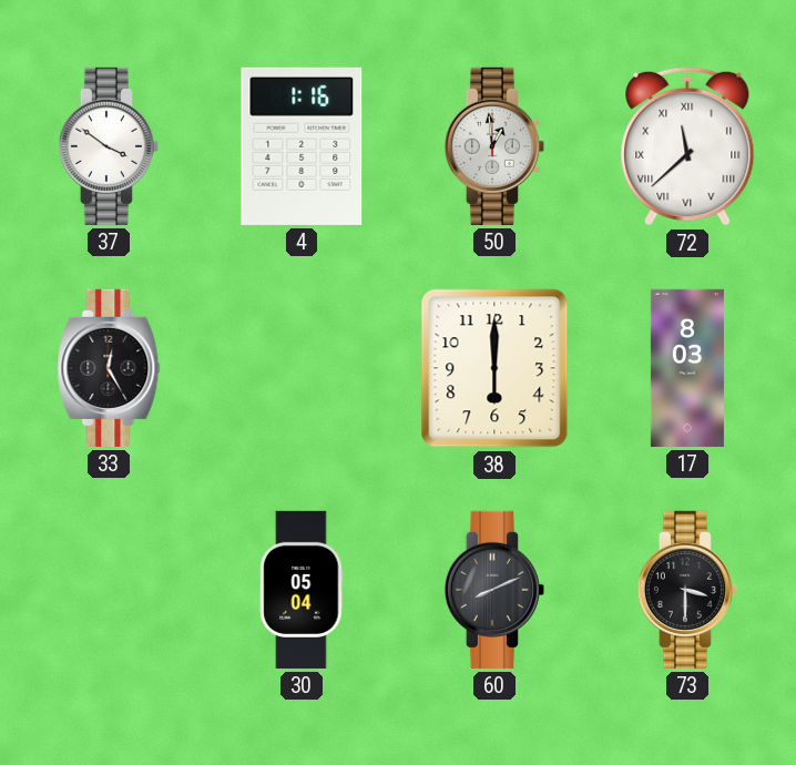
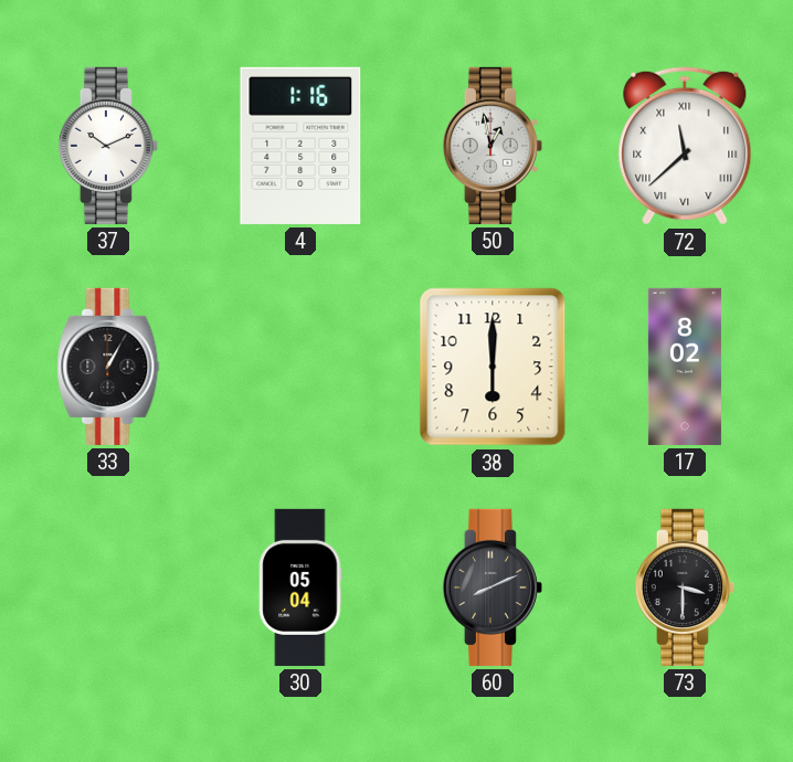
37: 3:51 -> 10:11
50: 12:59 -> 12:58
33: 12:25 -> 1:05
17: 8:03 -> 8:02
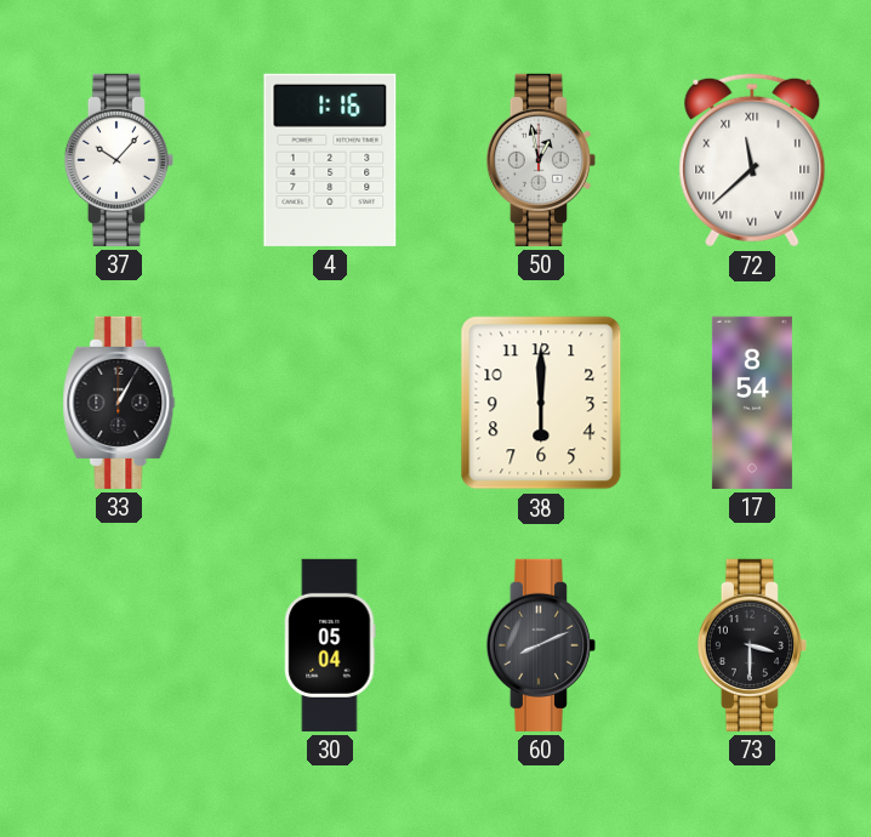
37: 10:11 -> 10:07
17: 8:02 -> 8:54
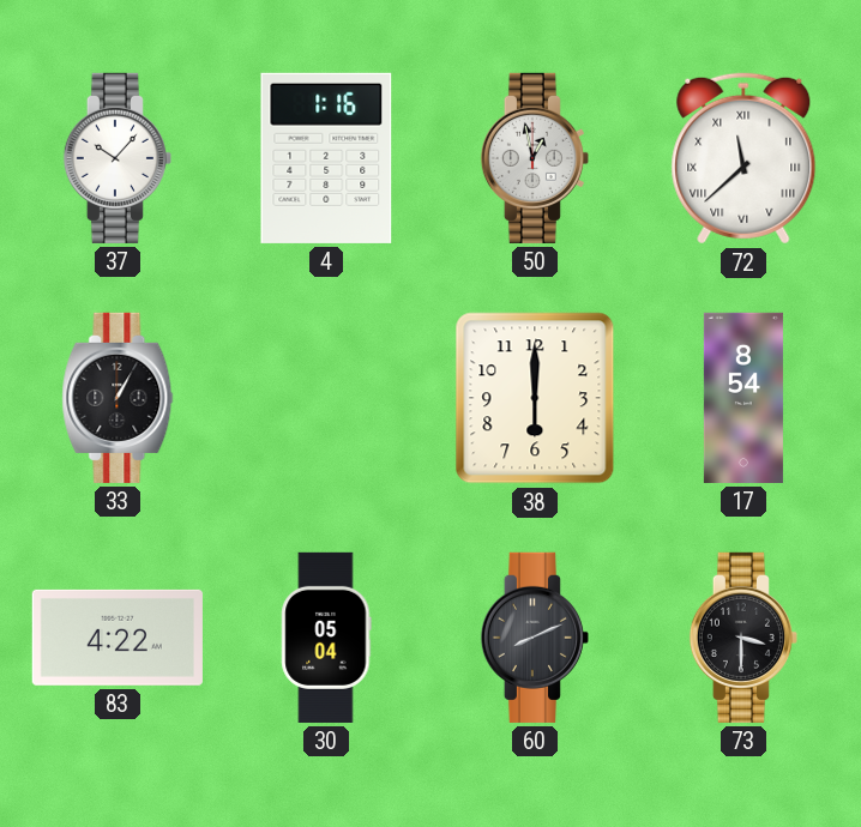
83: none -> 4:22
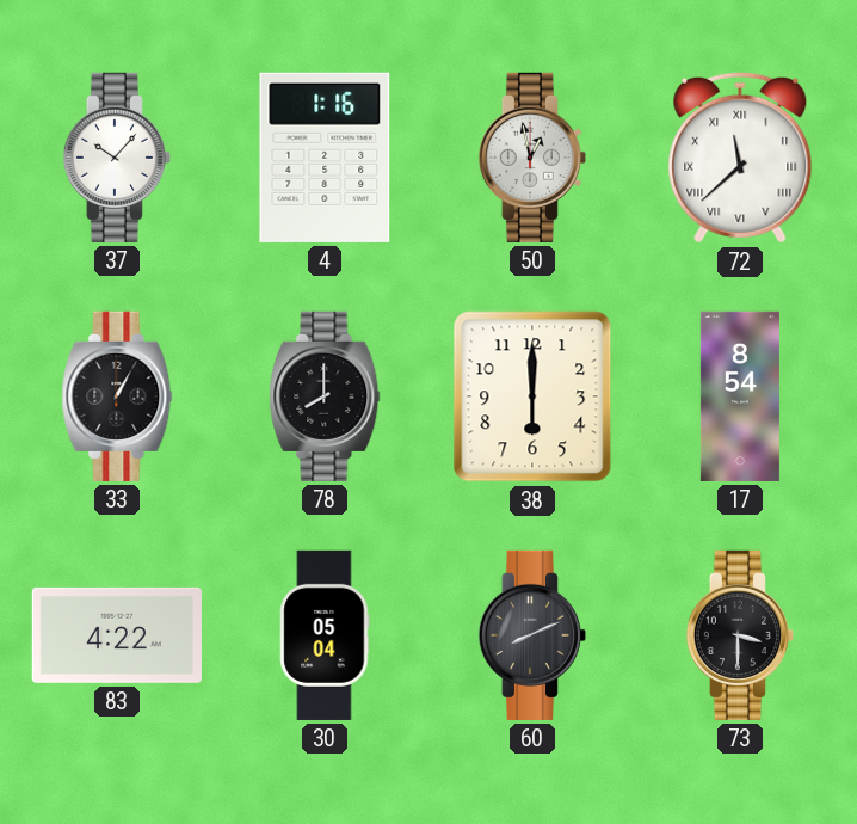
78: none -> 8:00
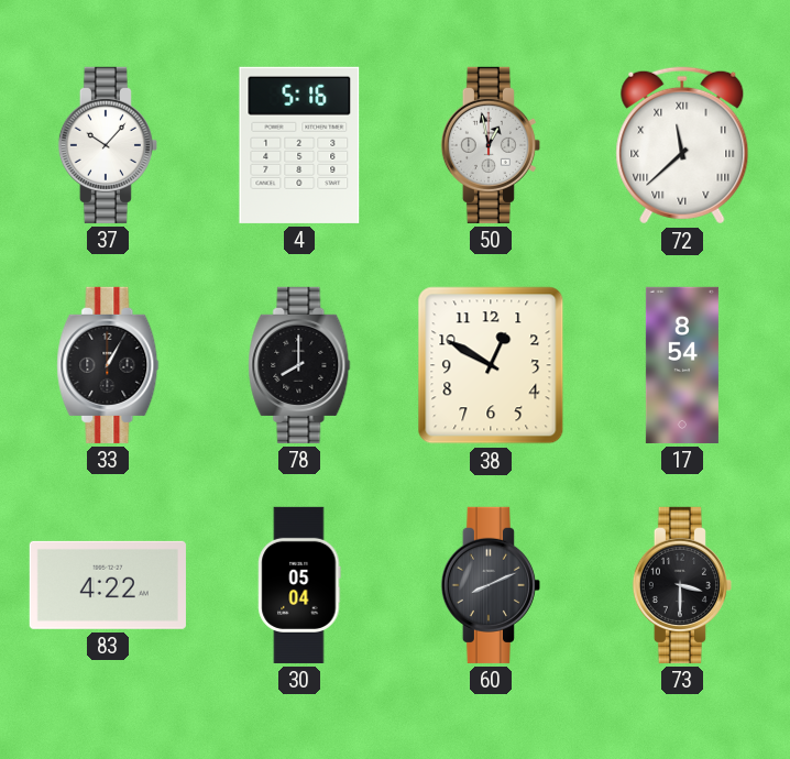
4: 1:16 -> 5:16
38: 6:00 -> 12:50
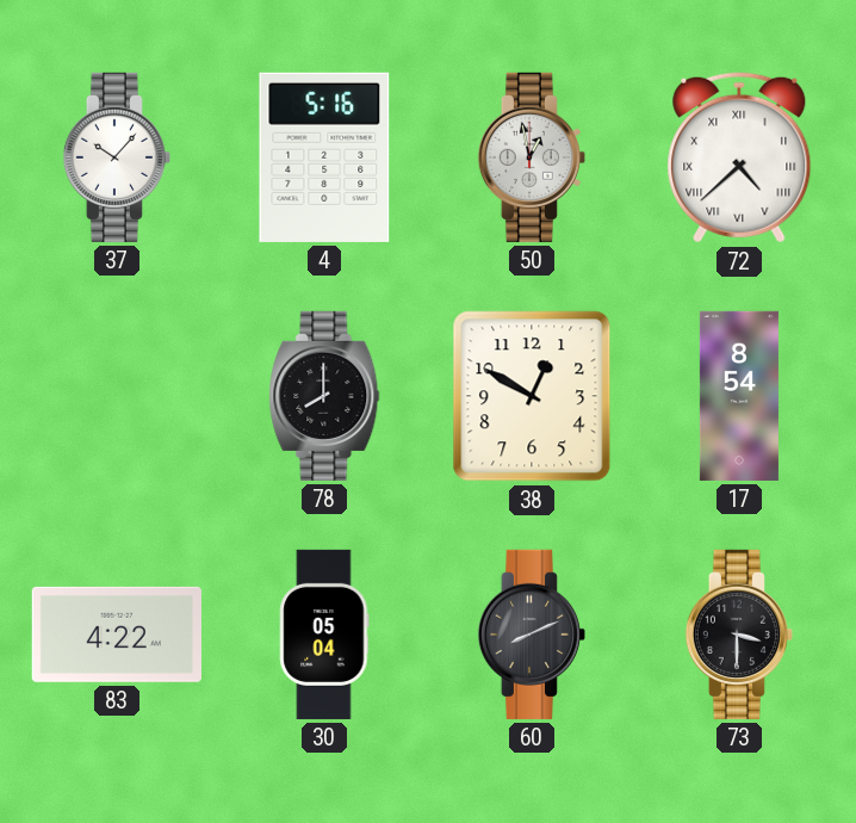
72: 11:38 -> 4:38
33: 1:05 -> none
